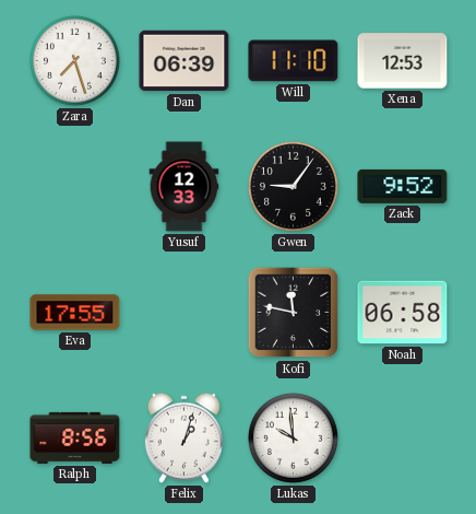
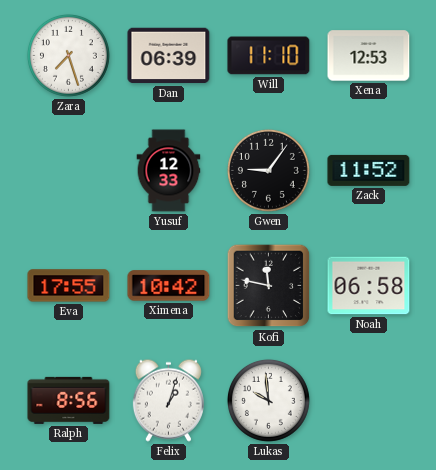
Zack: 9:52 -> 11:52
Ximena: none -> 10:42
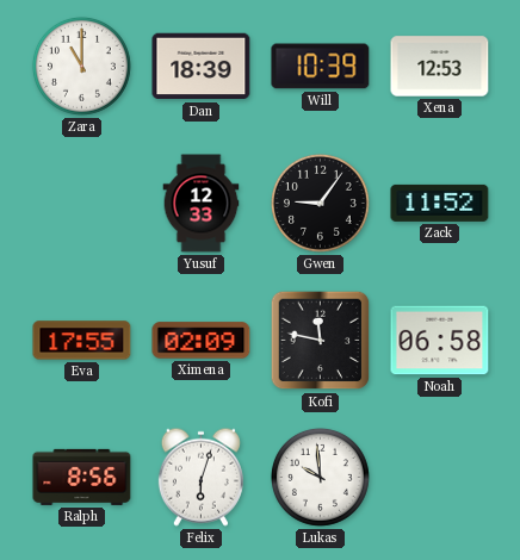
Zara: 7:27 -> 11:00
Dan: 06:39 -> 18:39
Will: 11:10 -> 10:39
Ximena: 10:42 -> 02:09
Felix: 1:03 -> 6:03
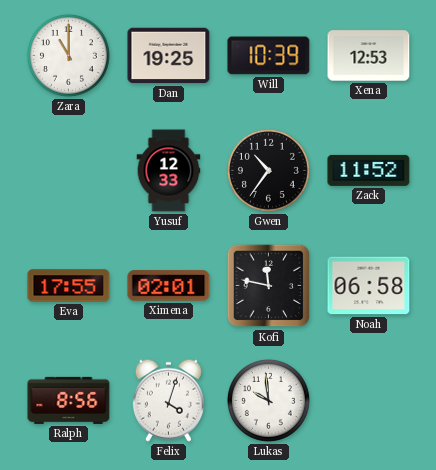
Dan: 18:39 -> 19:25
Gwen: 9:06 -> 10:36
Ximena: 02:09 -> 02:01
Felix: 6:03 -> 4:03
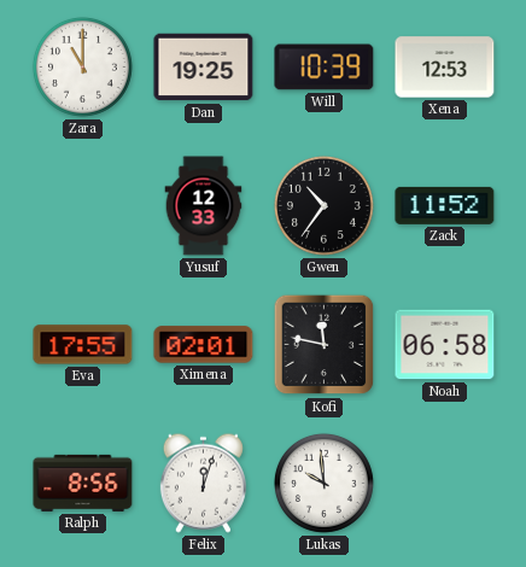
Felix: 4:03 -> 12:03
